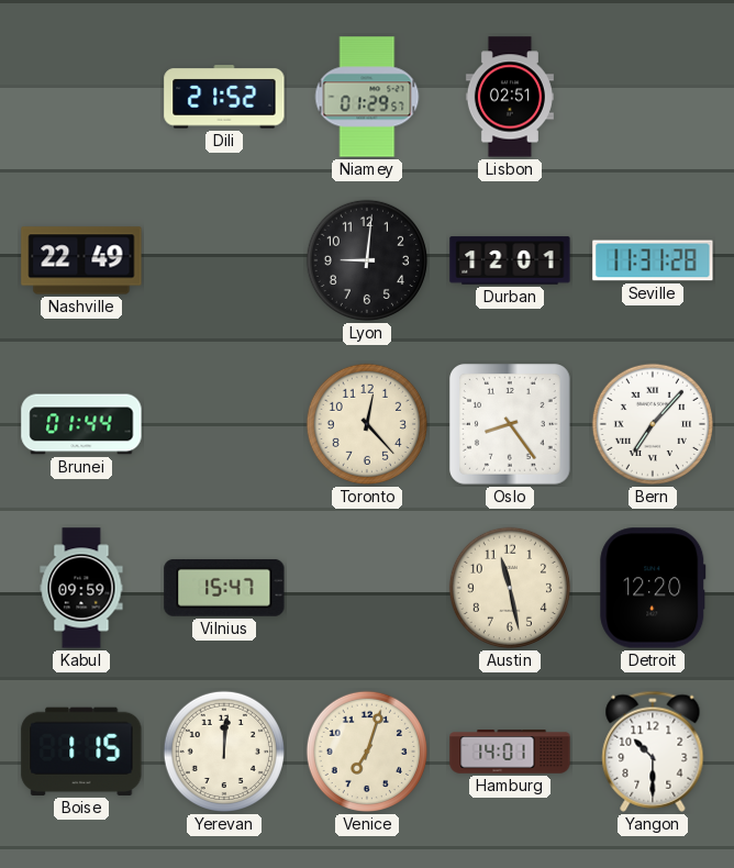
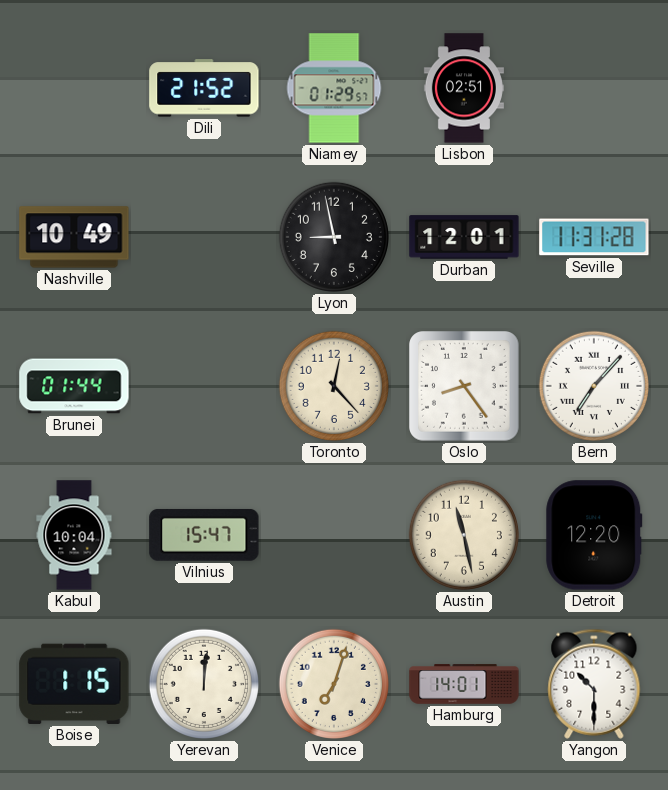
Nashville: 22:49 -> 10:49
Lyon: 9:01 -> 8:58
Kabul: 09:59 -> 10:04
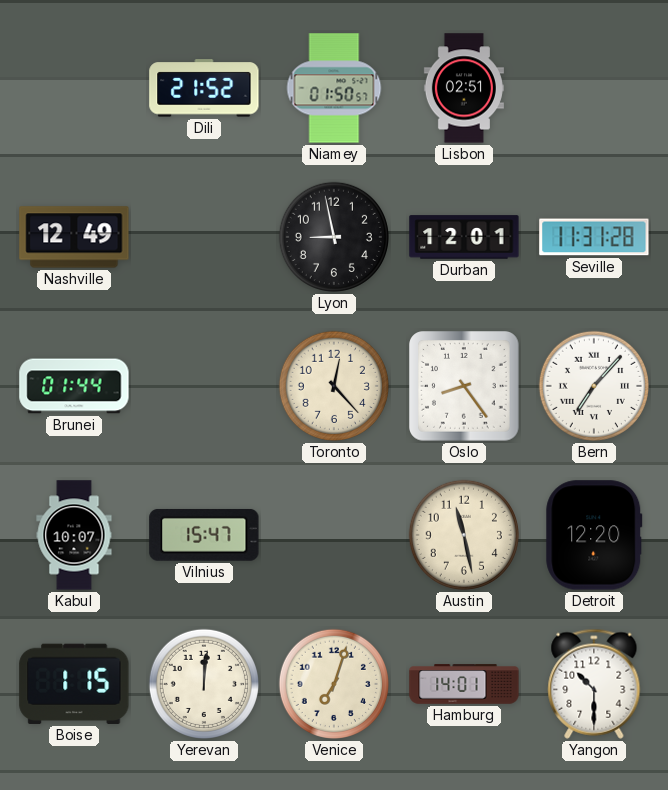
Niamey: 01:29 -> 01:50
Nashville: 10:49 -> 12:49
Kabul: 10:04 -> 10:07
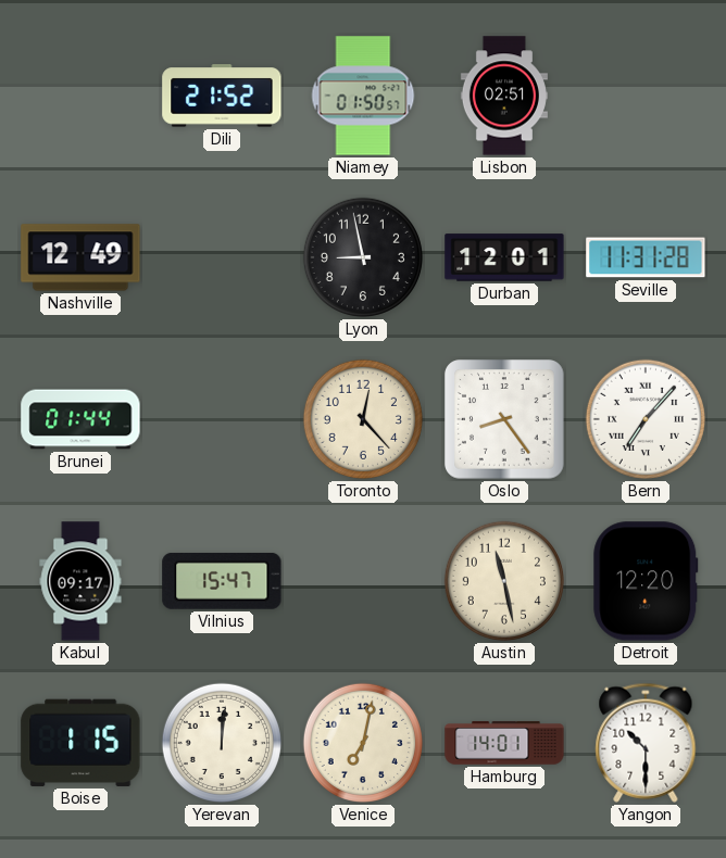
Kabul: 10:07 -> 09:17
Venice: 7:03 -> 7:02
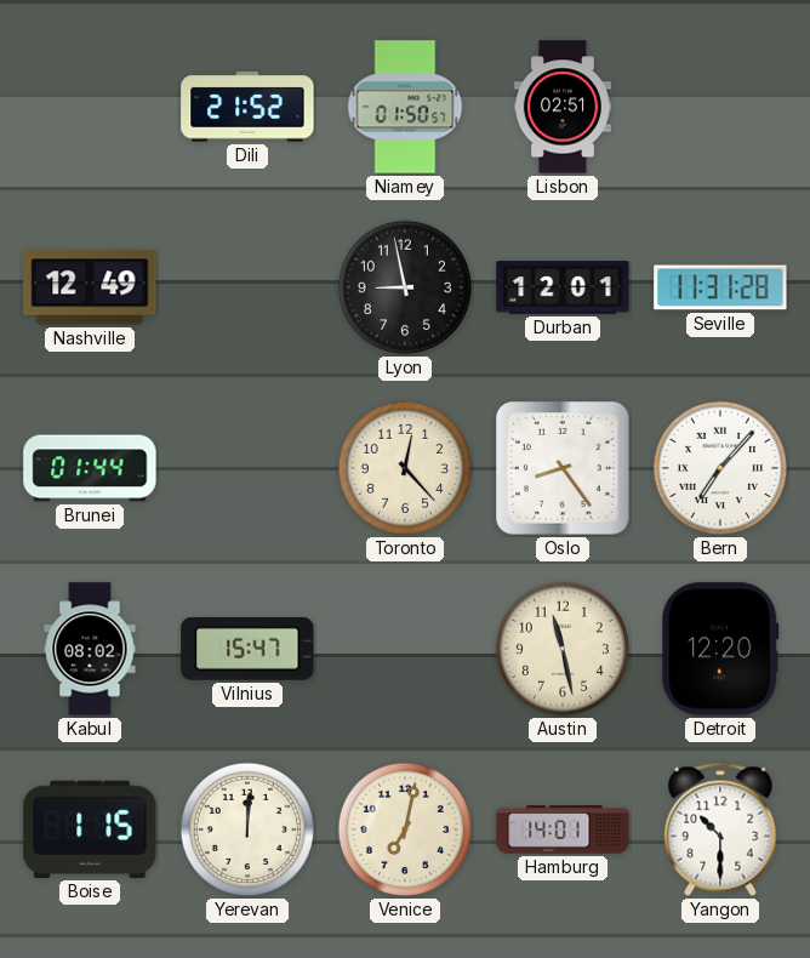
Kabul: 09:17 -> 08:02
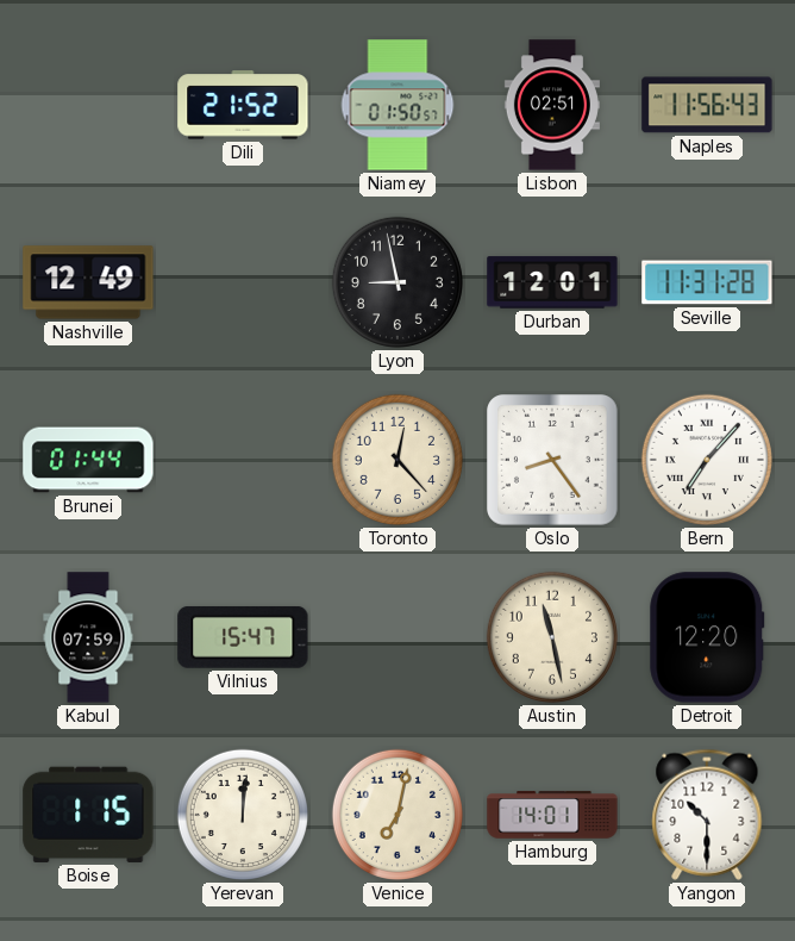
Naples: none -> 11:56
Kabul: 08:02 -> 07:59
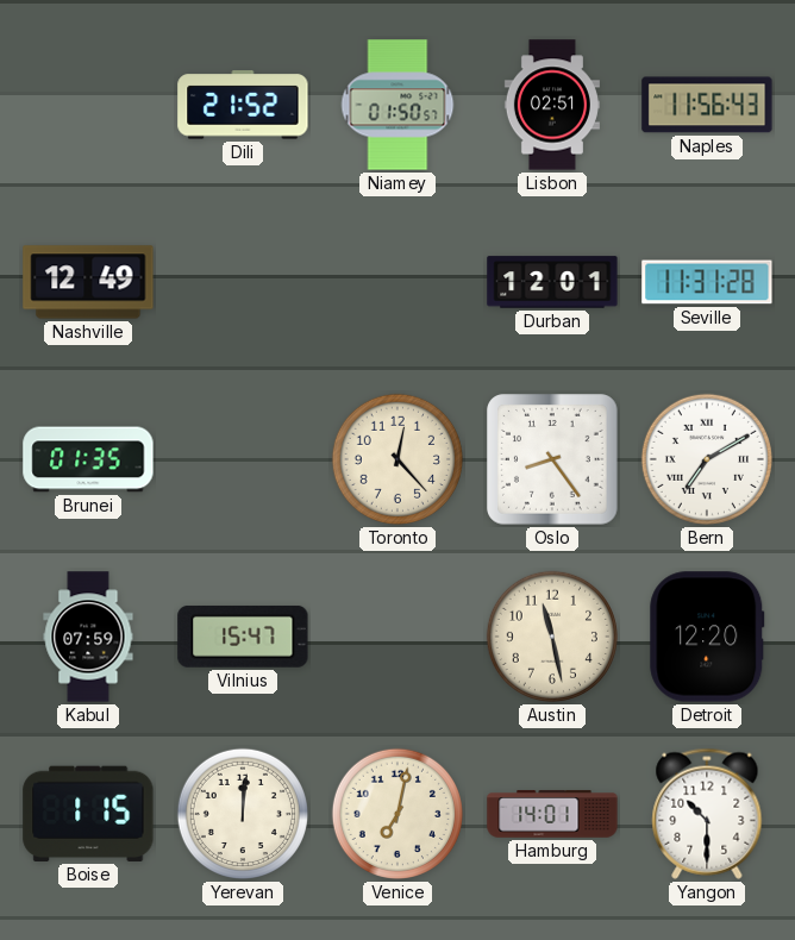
Lyon: 8:58 -> none
Brunei: 01:44 -> 01:35
Bern: 7:07 -> 7:10
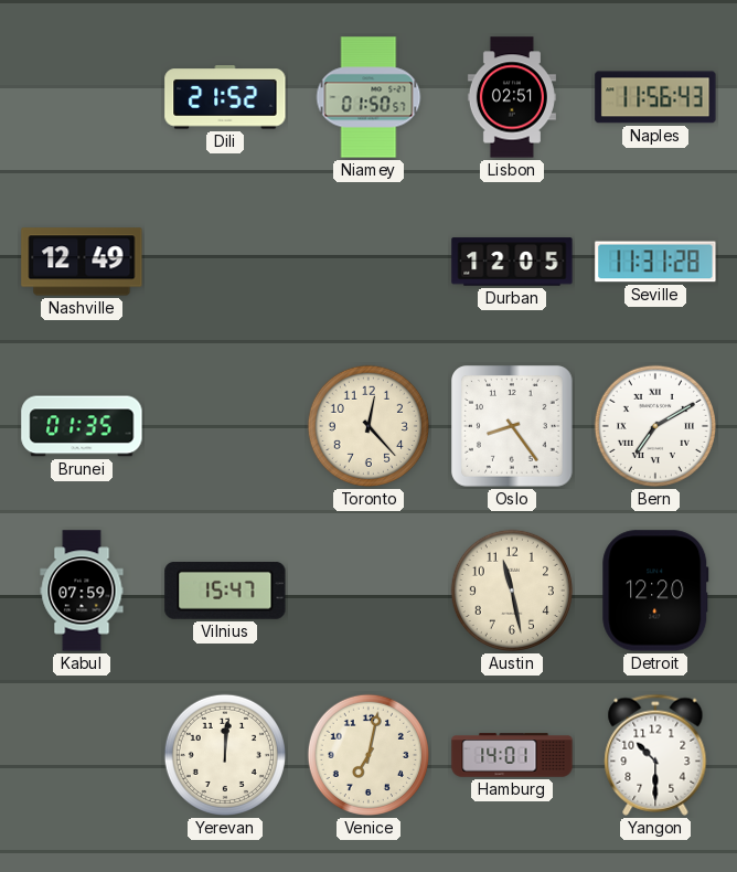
Durban: 12:01 -> 12:05
Boise: 1:15 -> none
